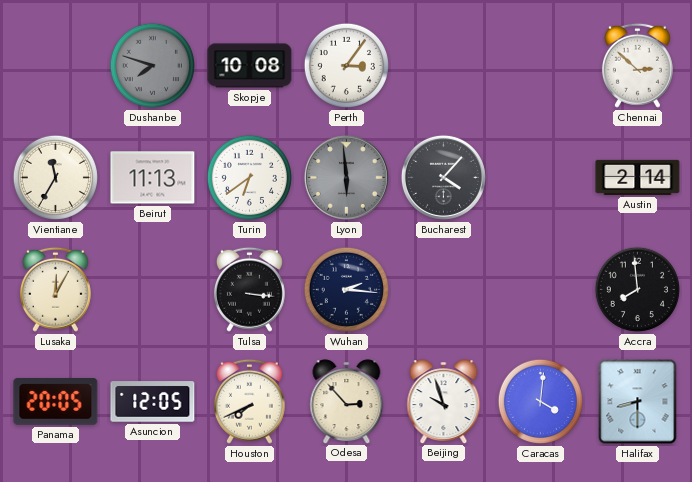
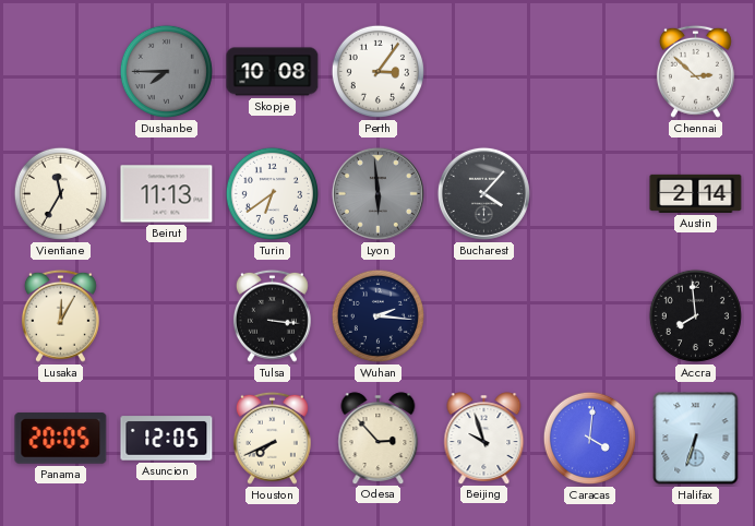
Dushanbe: 7:48 -> 7:45
Halifax: 8:30 -> 6:33
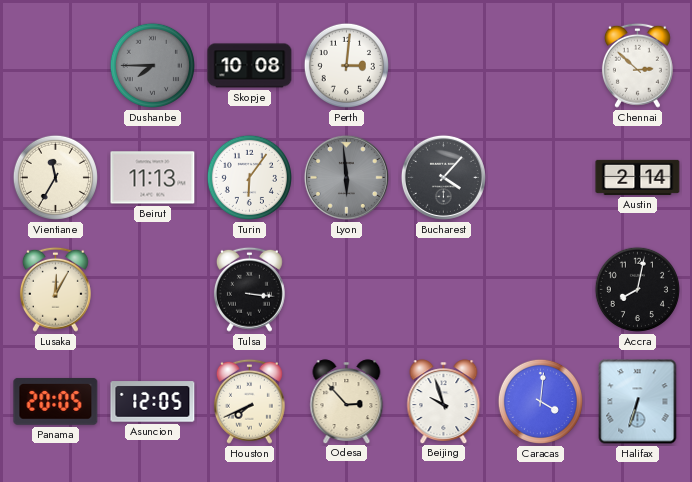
Perth: 3:06 -> 3:01
Turin: 6:39 -> 6:06
Wuhan: 2:16 -> none
Accra: 7:59 -> 8:02
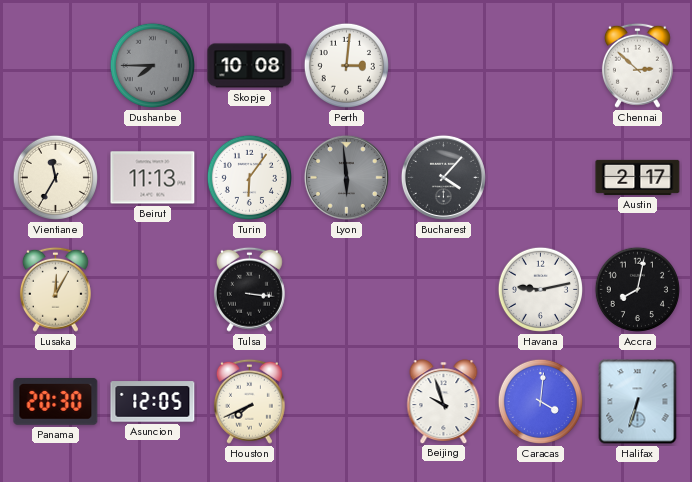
Austin: 2:14 -> 2:17
Havana: none -> 9:13
Panama: 20:05 -> 20:30
Odesa: 2:53 -> none
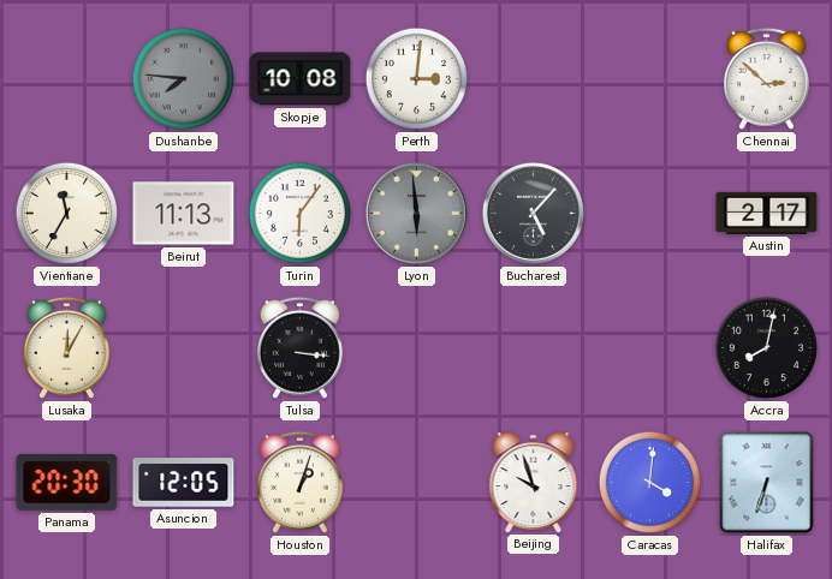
Dushanbe: 7:45 -> 7:46
Bucharest: 4:07 -> 5:07
Havana: 9:13 -> none
Houston: 7:41 -> 1:03
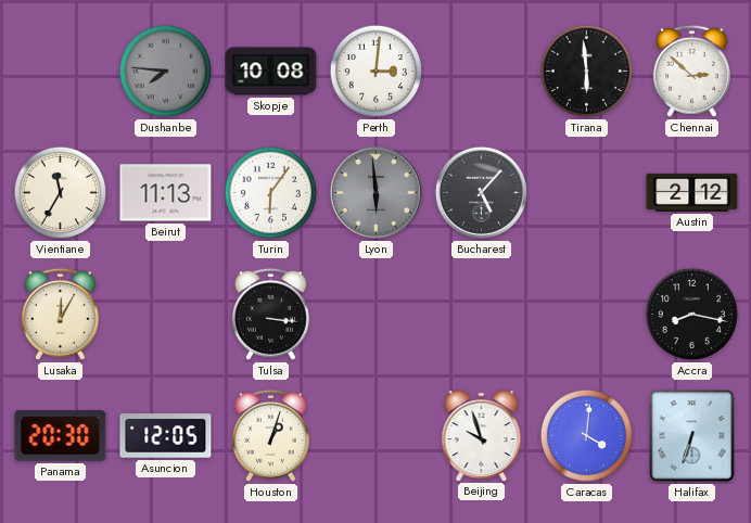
Tirana: none -> 5:59
Austin: 2:17 -> 2:12
Accra: 8:02 -> 8:17
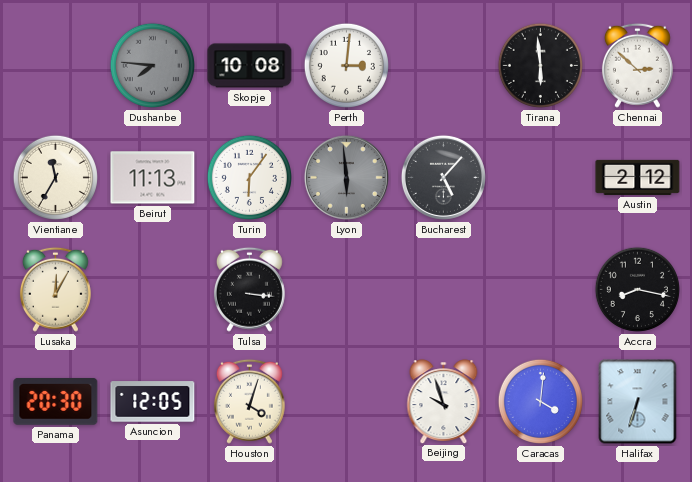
Houston: 1:03 -> 4:03
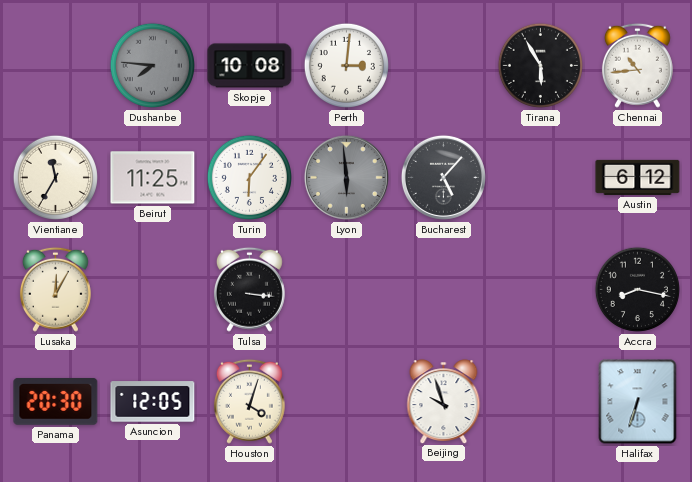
Tirana: 5:59 -> 5:55
Chennai: 2:52 -> 10:44
Beirut: 11:13 -> 11:25
Austin: 2:12 -> 6:12
Caracas: 4:01 -> none
